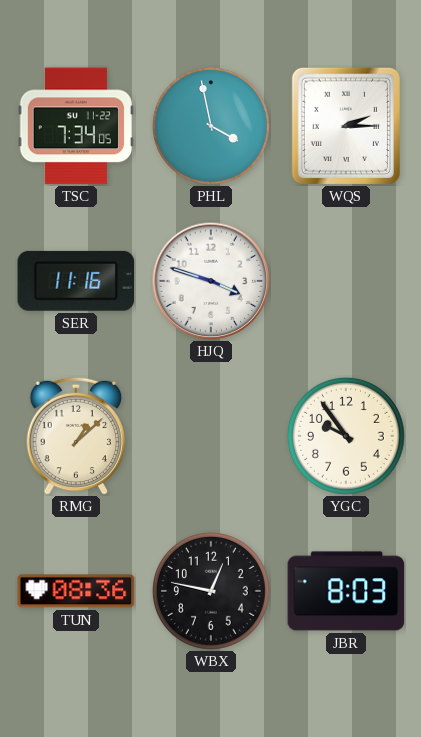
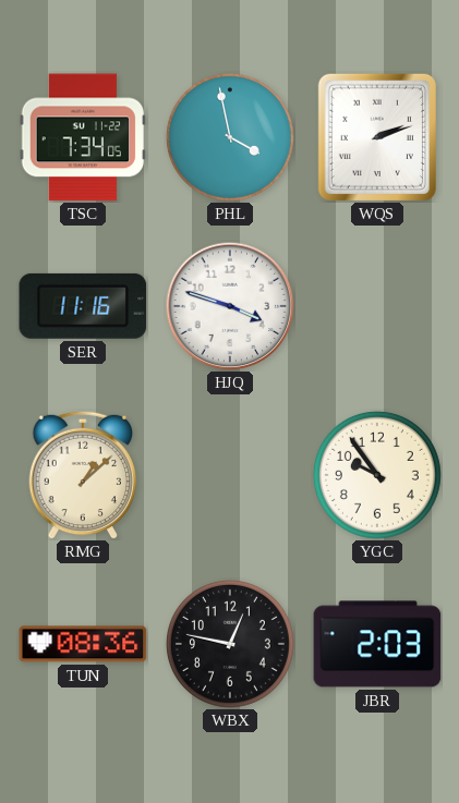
WQS: 2:15 -> 2:12
JBR: 8:03 -> 2:03
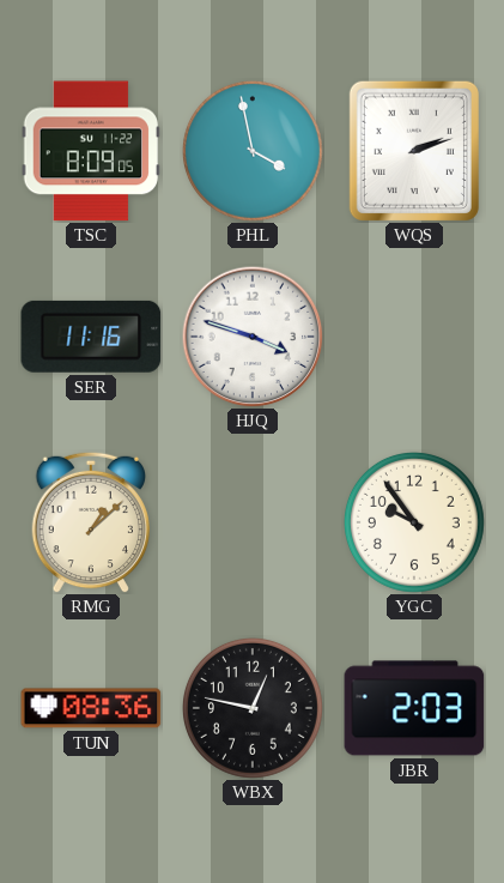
TSC: 7:34 -> 8:09
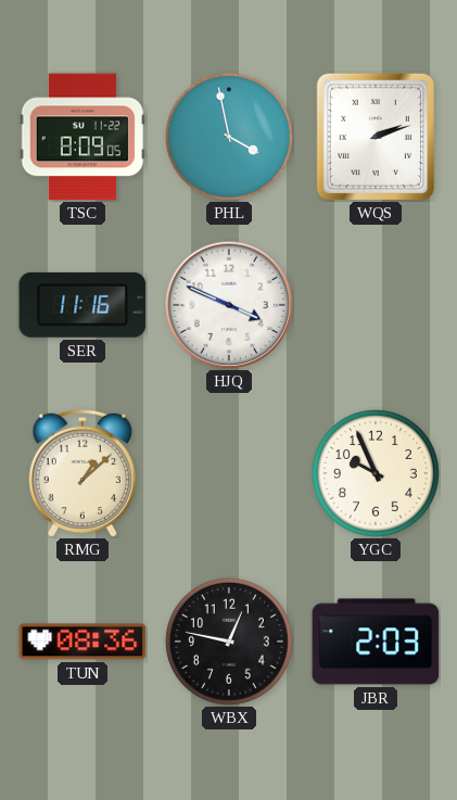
HJQ: 3:48 -> 3:49
YGC: 9:54 -> 9:56
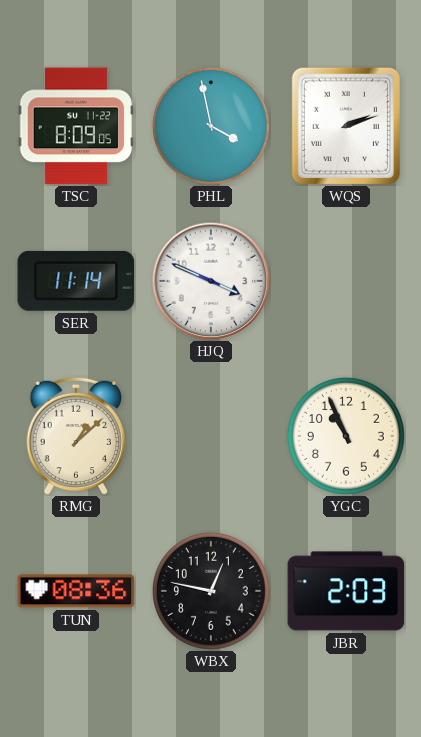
SER: 11:16 -> 11:14
YGC: 9:56 -> 10:56
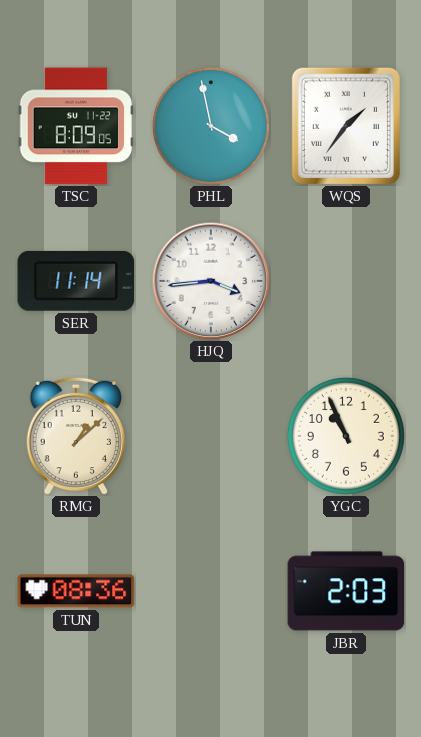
WQS: 2:12 -> 1:36
HJQ: 3:49 -> 3:44
WBX: 12:47 -> none
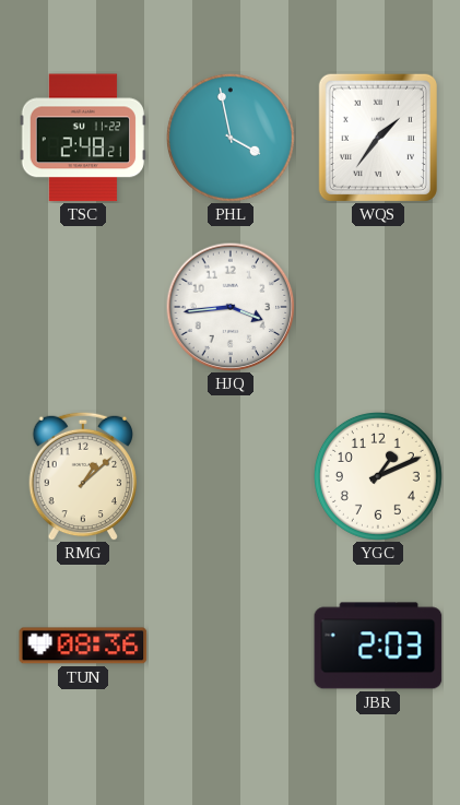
TSC: 8:09 -> 2:48
SER: 11:14 -> none
YGC: 10:56 -> 1:11
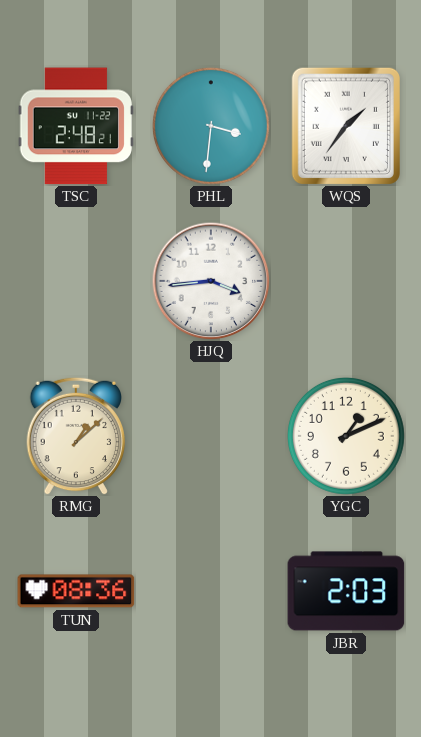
PHL: 3:58 -> 3:31
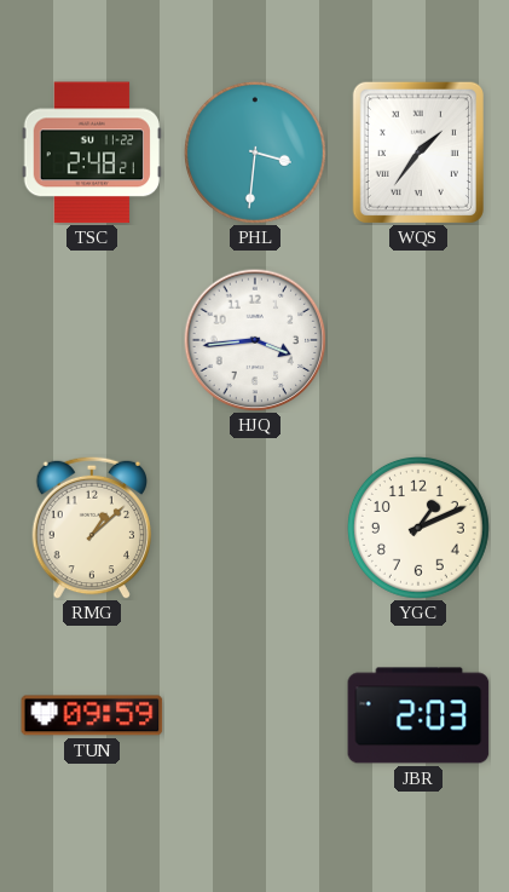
TUN: 08:36 -> 09:59
